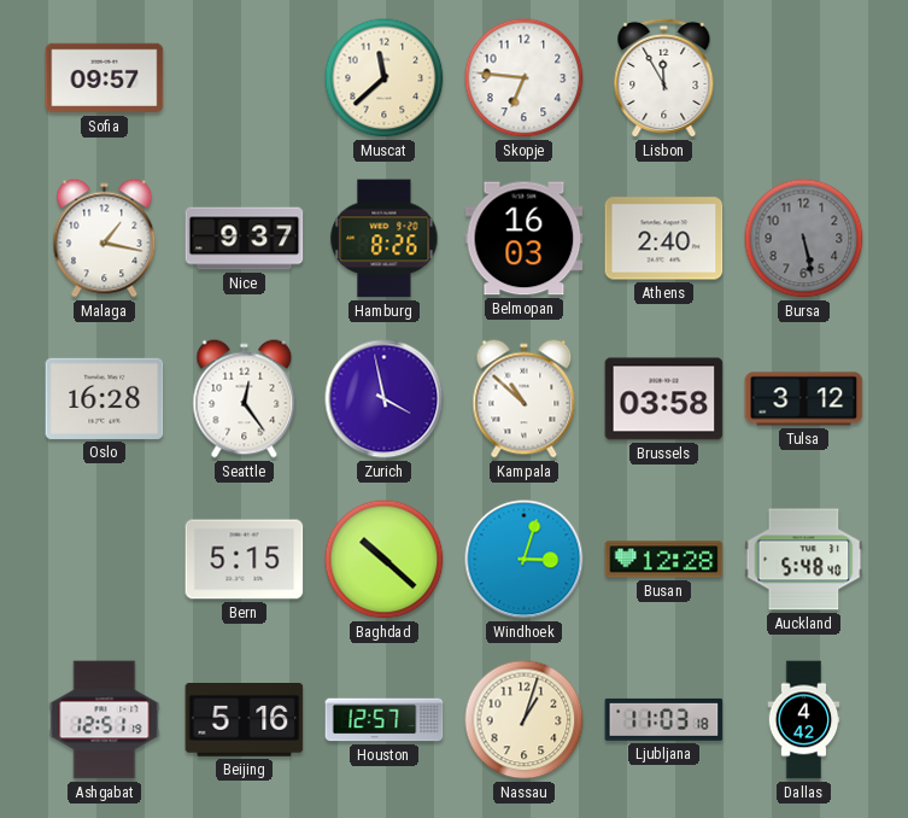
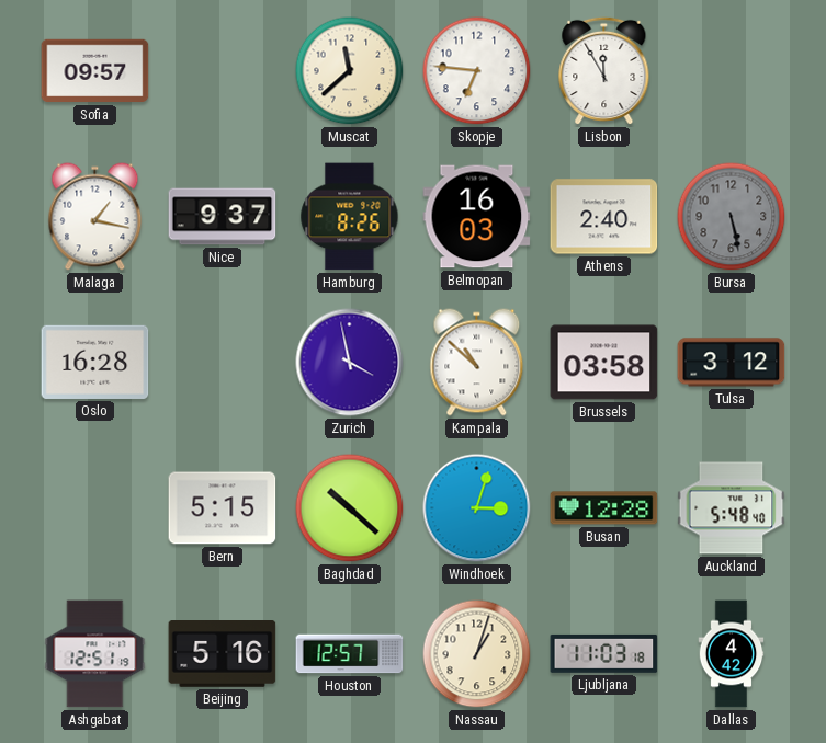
Seattle: 12:24 -> none
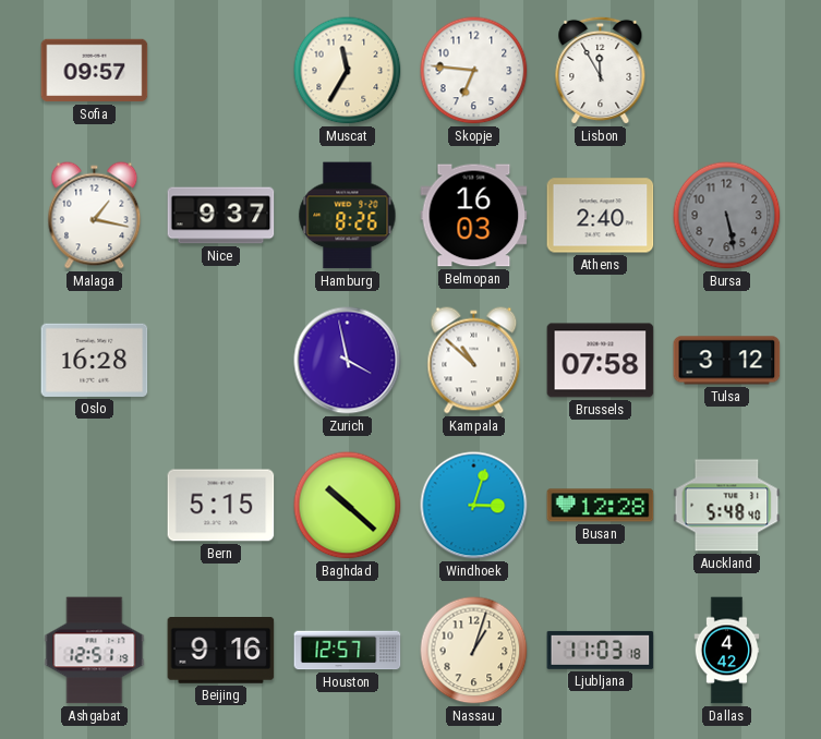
Muscat: 11:38 -> 11:35
Brussels: 03:58 -> 07:58
Beijing: 5:16 -> 9:16
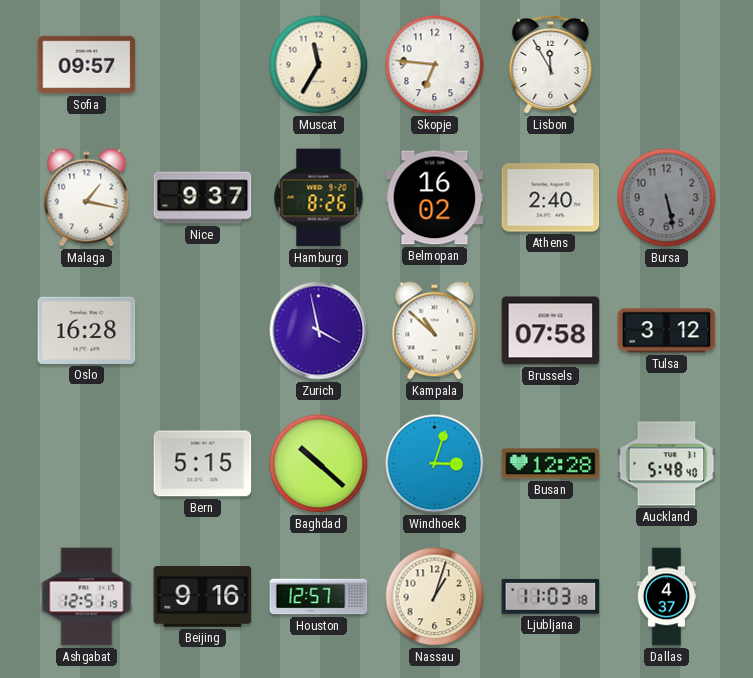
Belmopan: 16:03 -> 16:02
Dallas: 4:42 -> 4:37
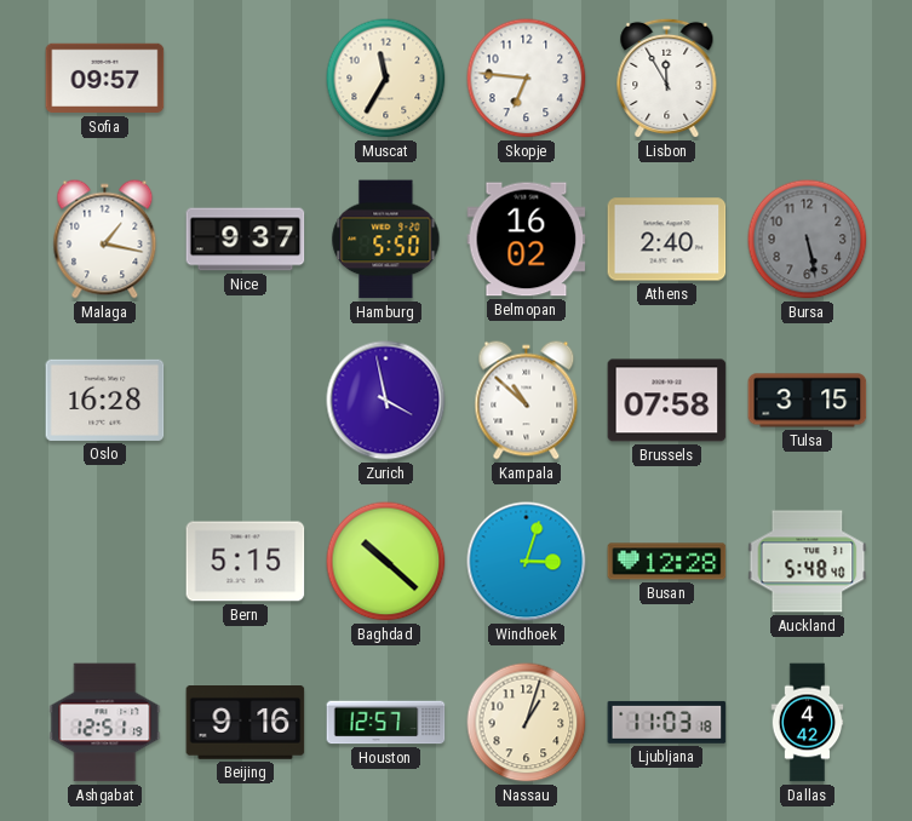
Hamburg: 8:26 -> 5:50
Tulsa: 3:12 -> 3:15
Dallas: 4:37 -> 4:42
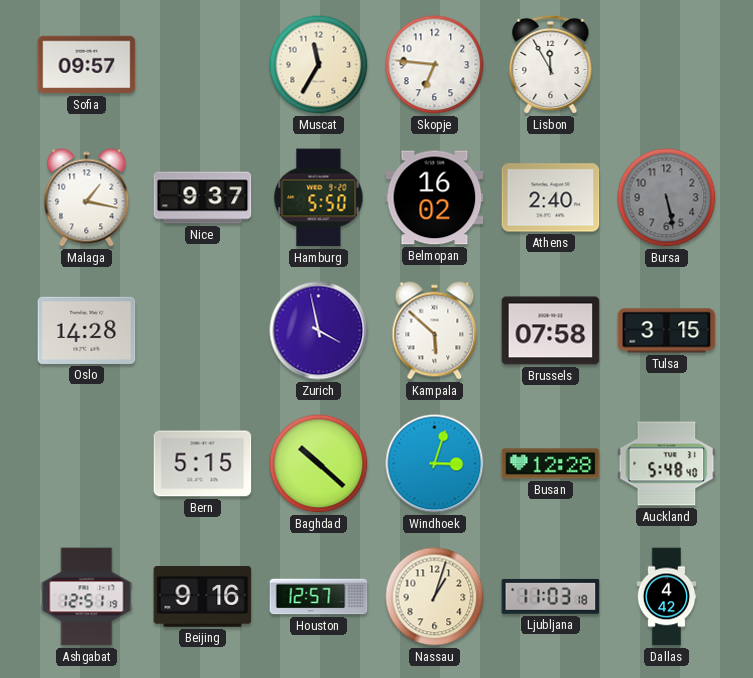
Oslo: 16:28 -> 14:28
Kampala: 10:52 -> 5:52
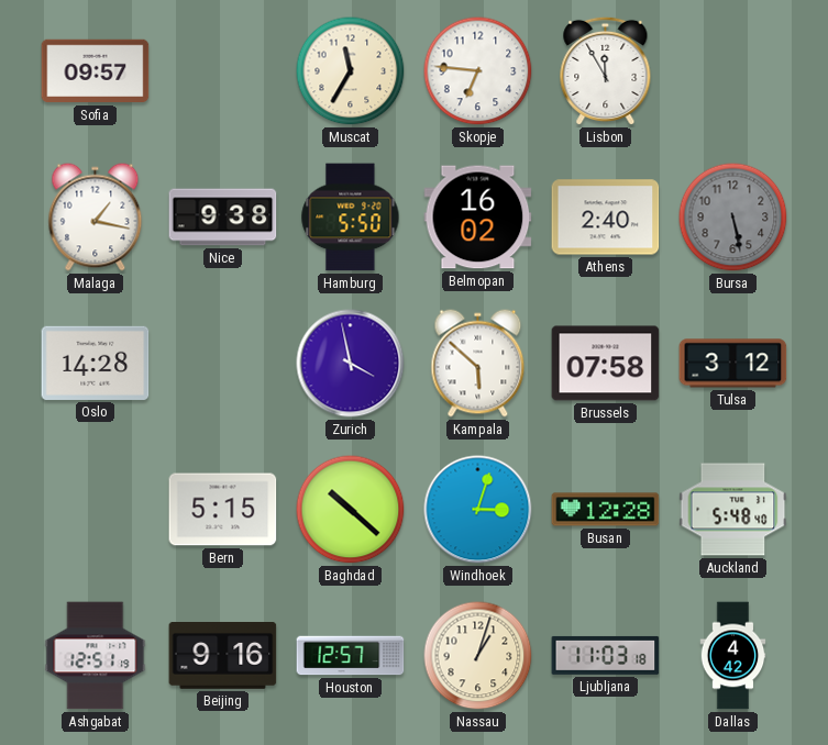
Nice: 9:37 -> 9:38
Tulsa: 3:15 -> 3:12
